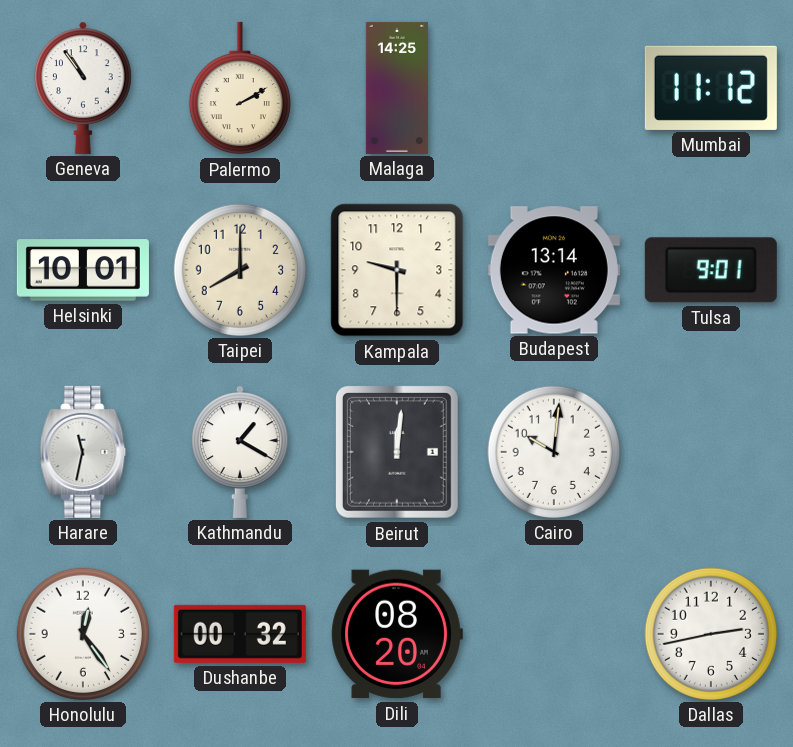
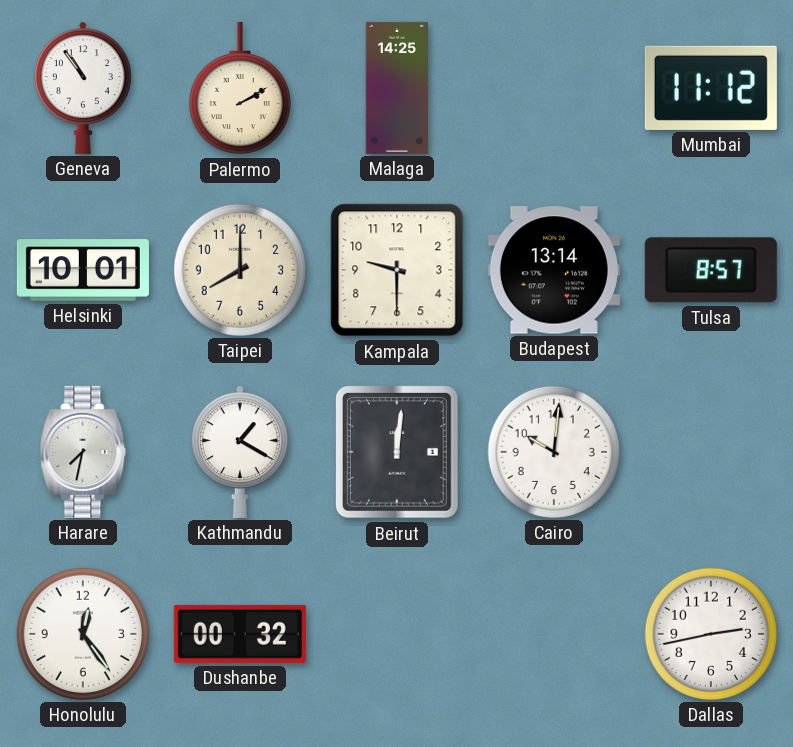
Tulsa: 9:01 -> 8:57
Harare: 11:32 -> 7:32
Dili: 08:20 -> none
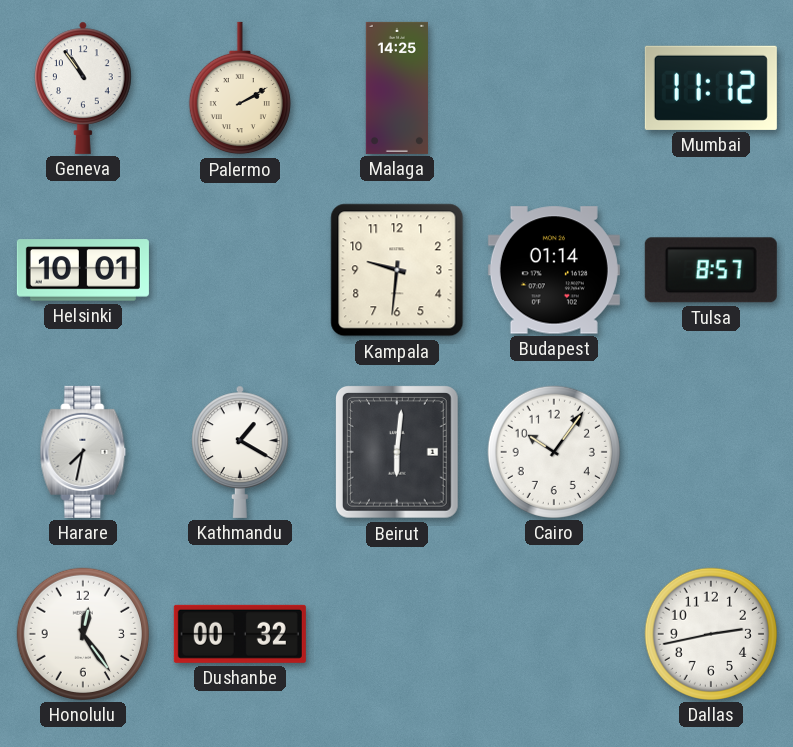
Taipei: 8:00 -> none
Kampala: 9:30 -> 9:31
Budapest: 13:14 -> 01:14
Beirut: 12:01 -> 6:01
Cairo: 10:01 -> 10:06
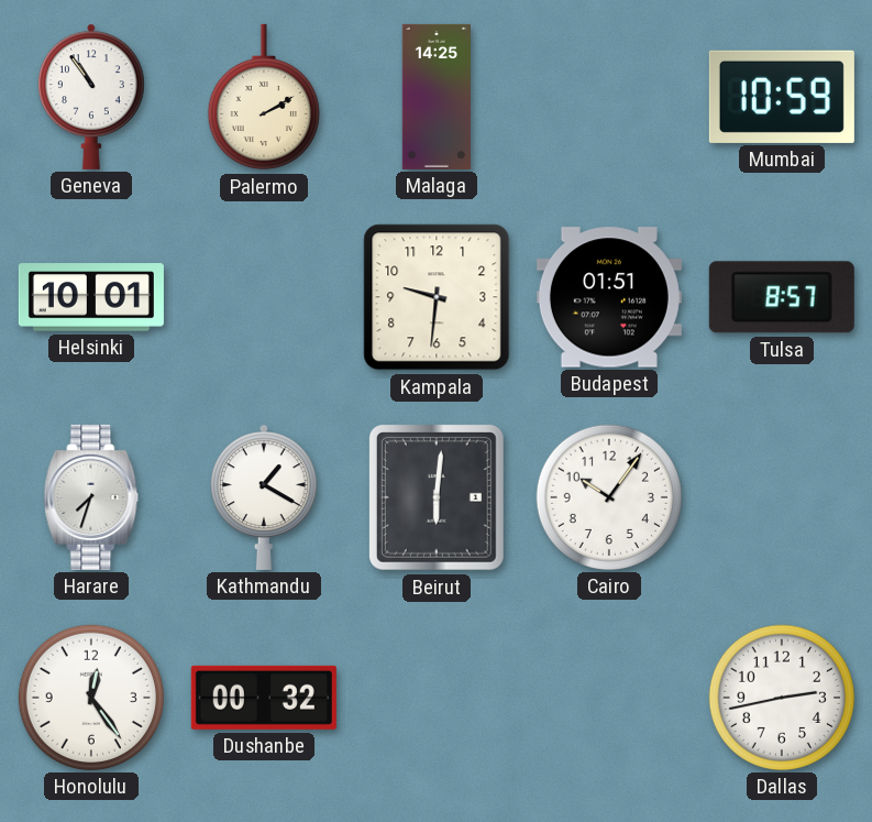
Mumbai: 11:12 -> 10:59
Budapest: 01:14 -> 01:51
Harare: 7:32 -> 7:33
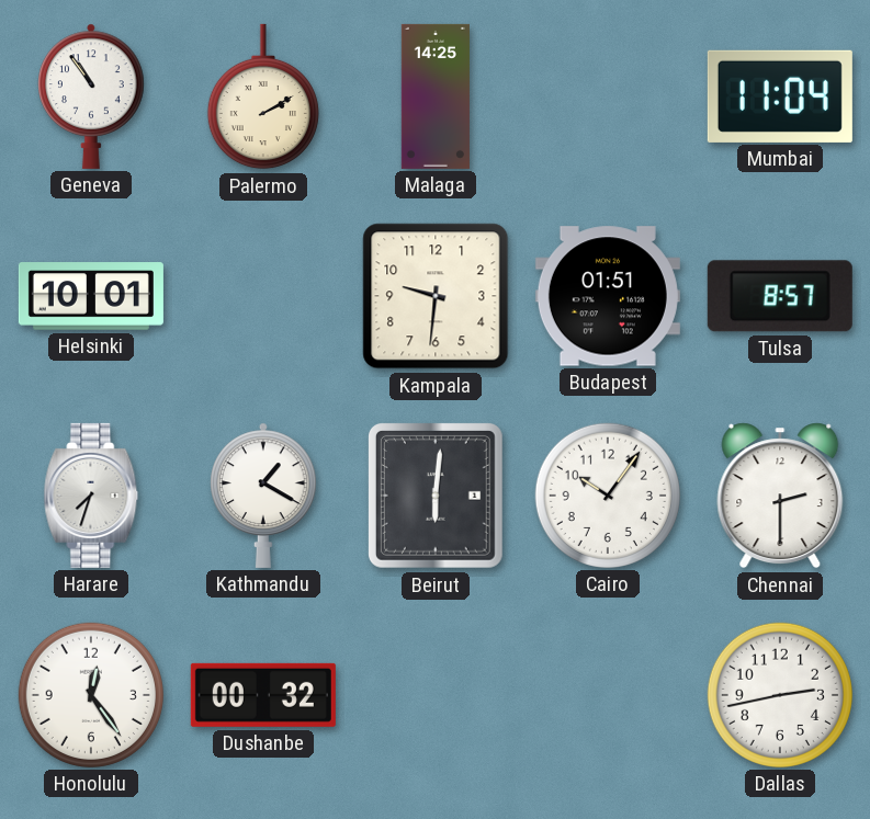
Mumbai: 10:59 -> 11:04
Chennai: none -> 2:30
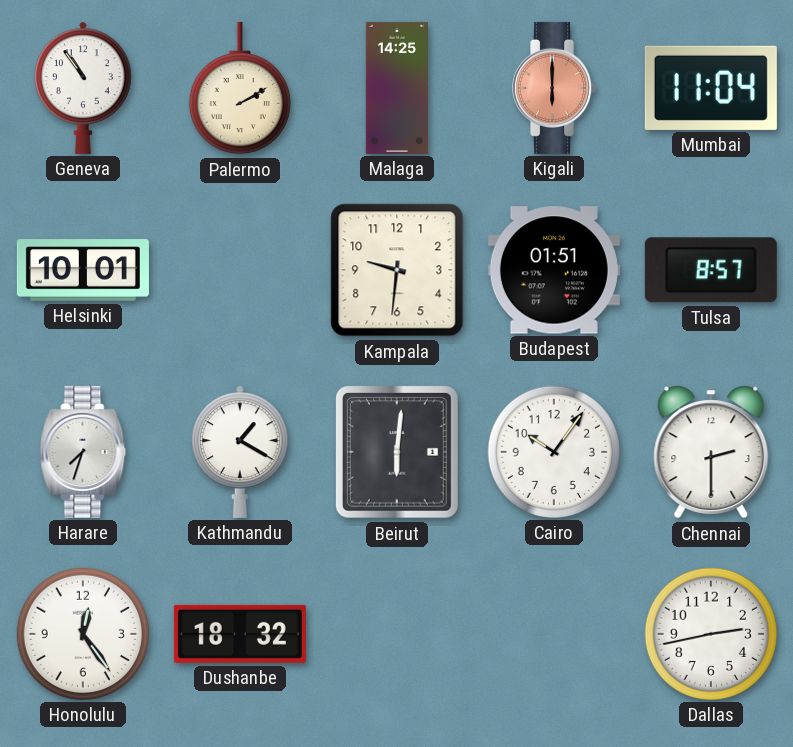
Kigali: none -> 6:00
Dushanbe: 00:32 -> 18:32
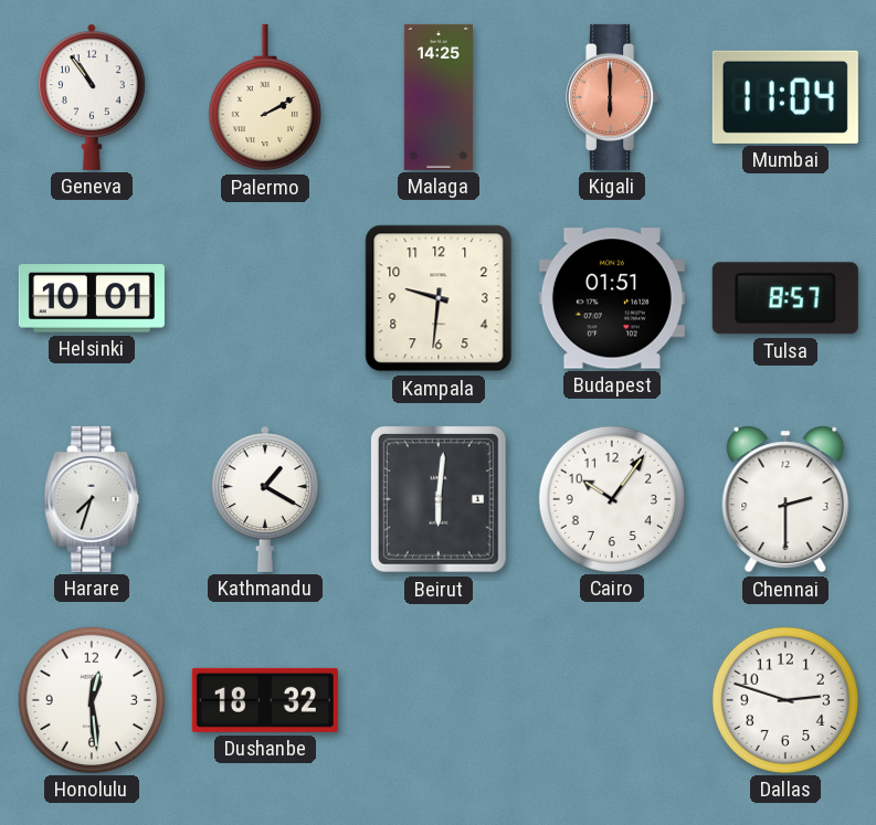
Honolulu: 12:24 -> 12:29
Dallas: 2:43 -> 2:48
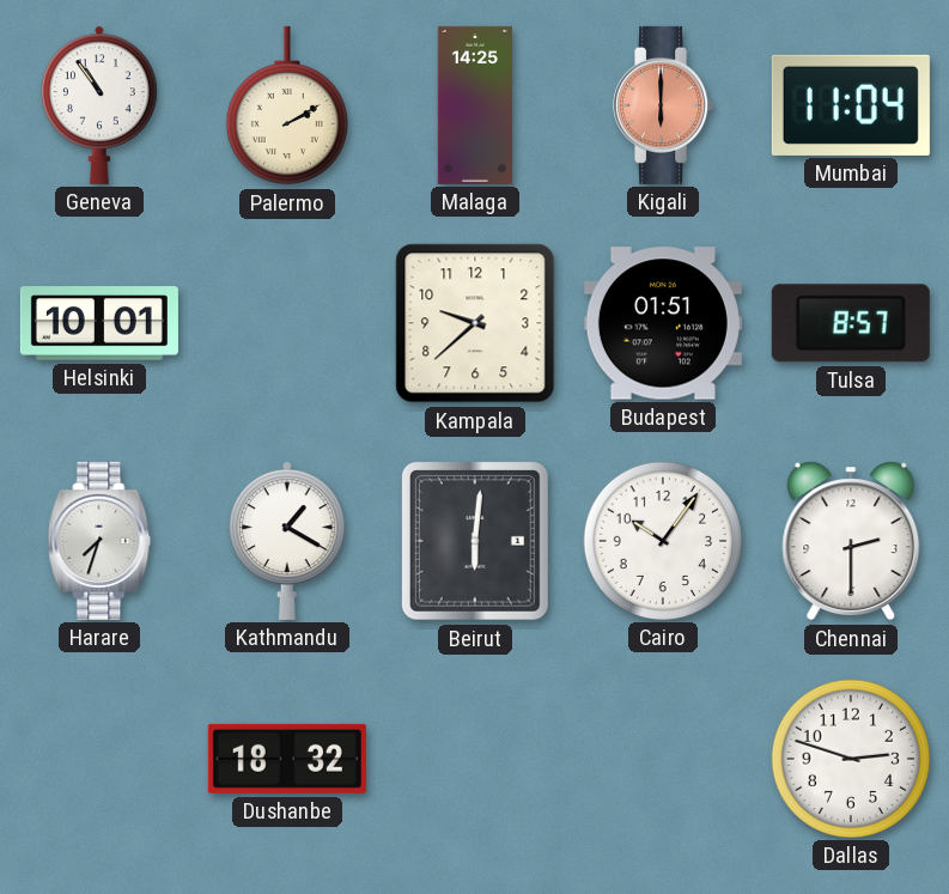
Kampala: 9:31 -> 9:38
Honolulu: 12:29 -> none
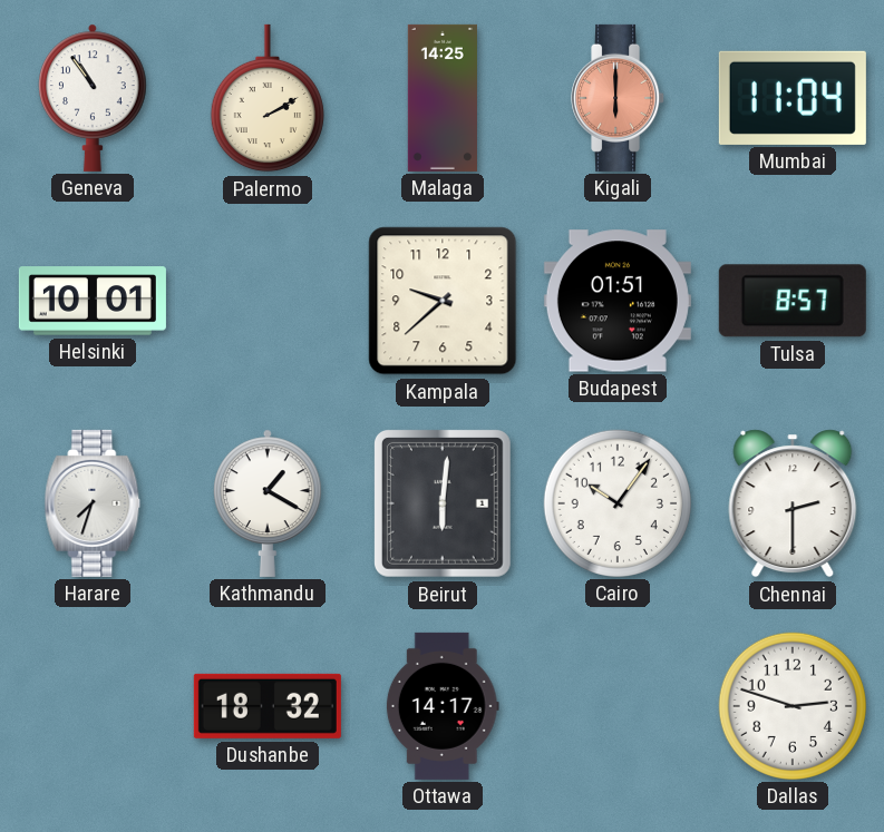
Ottawa: none -> 14:17
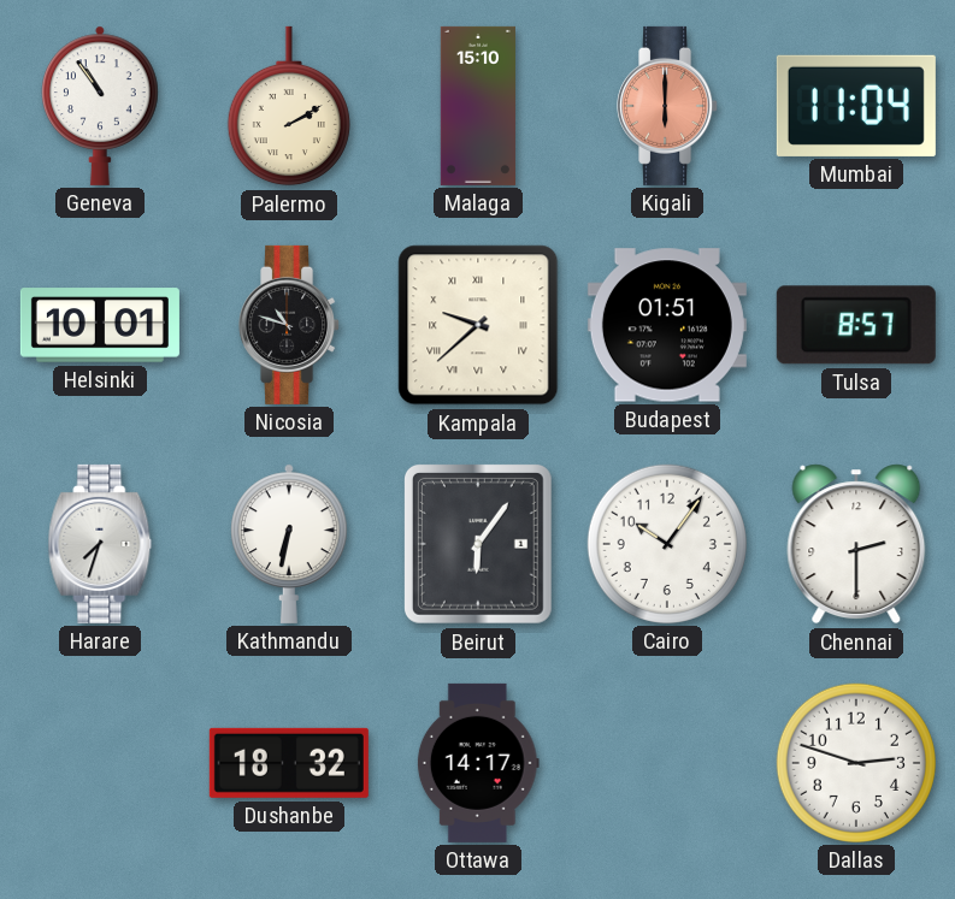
Malaga: 14:25 -> 15:10
Nicosia: none -> 10:48
Kampala numerals: Arabic -> Roman
Kathmandu: 1:20 -> 6:32
Beirut: 6:01 -> 6:06
